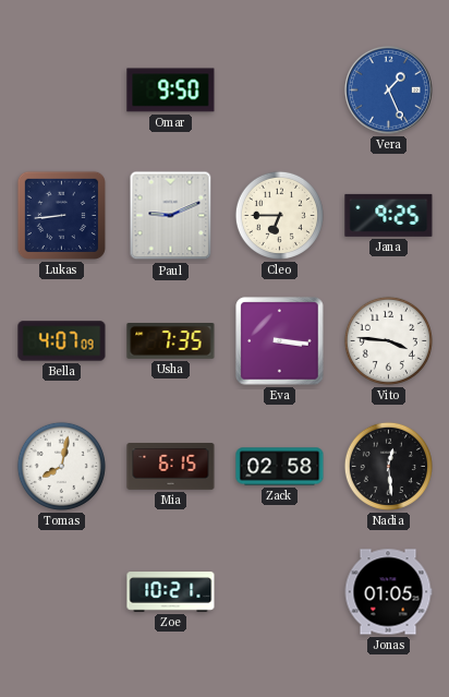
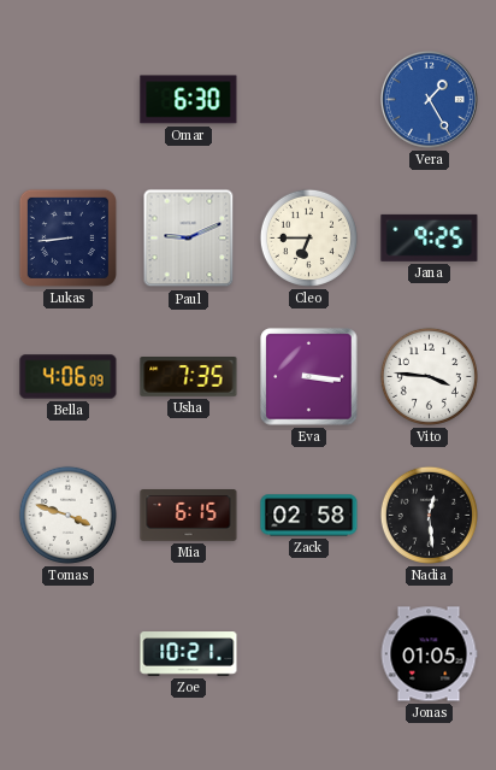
Omar: 9:50 -> 6:30
Vera: 1:26 -> 1:25
Bella: 4:07 -> 4:06
Tomas: 8:02 -> 3:48
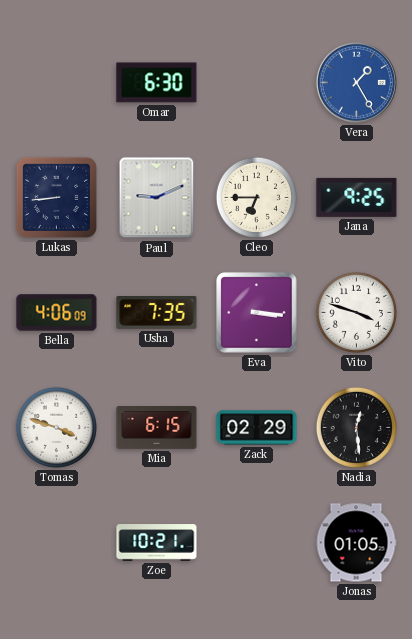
Vito: 3:46 -> 3:48
Zack: 02:58 -> 02:29
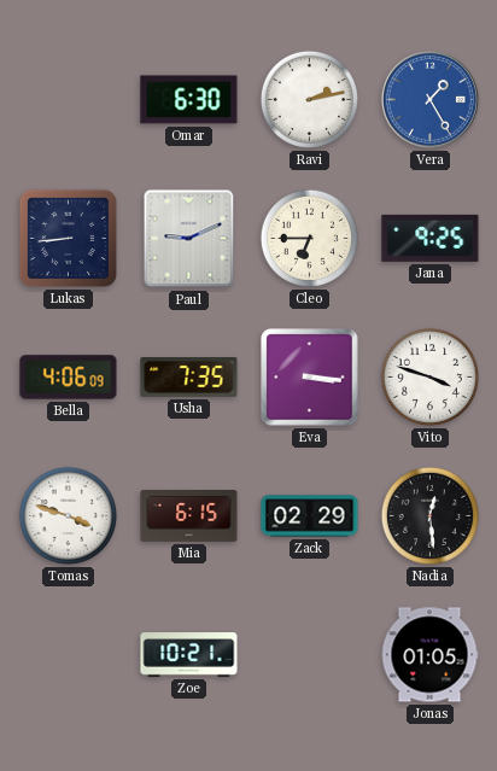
Ravi: none -> 2:13
